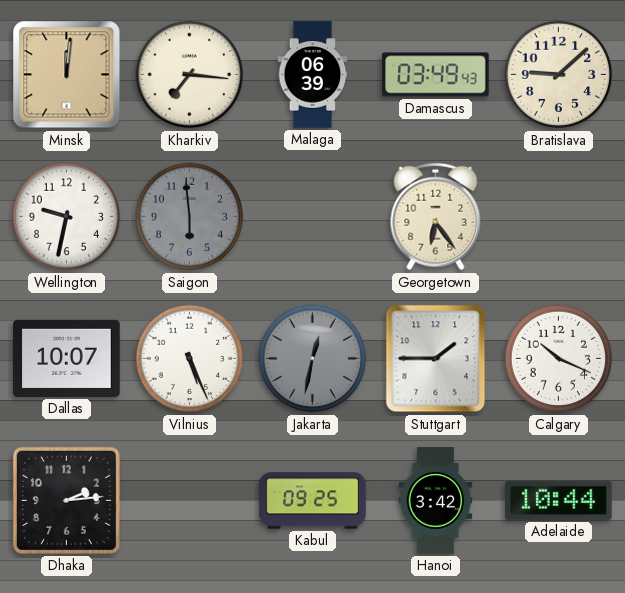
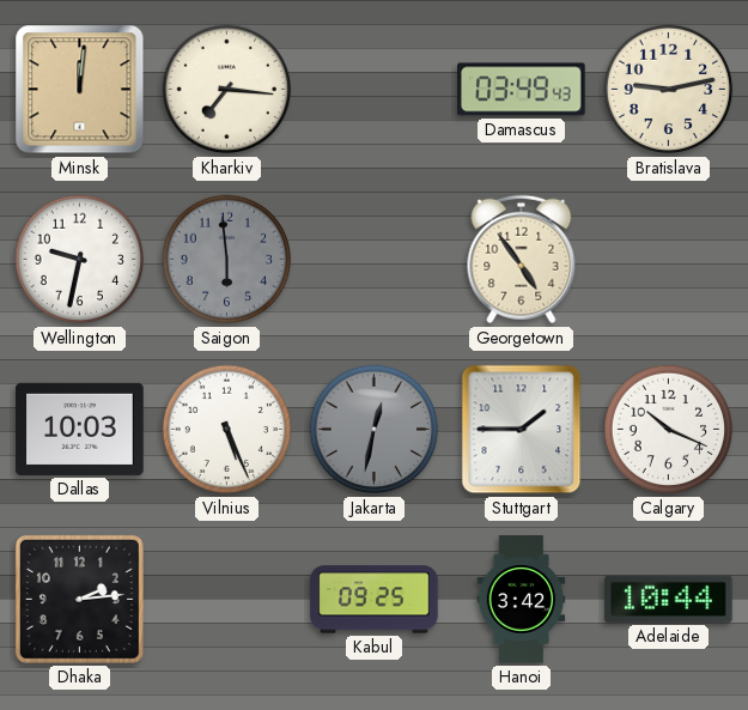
Malaga: 06:39 -> none
Bratislava: 9:08 -> 9:13
Georgetown: 6:24 -> 4:54
Dallas: 10:07 -> 10:03
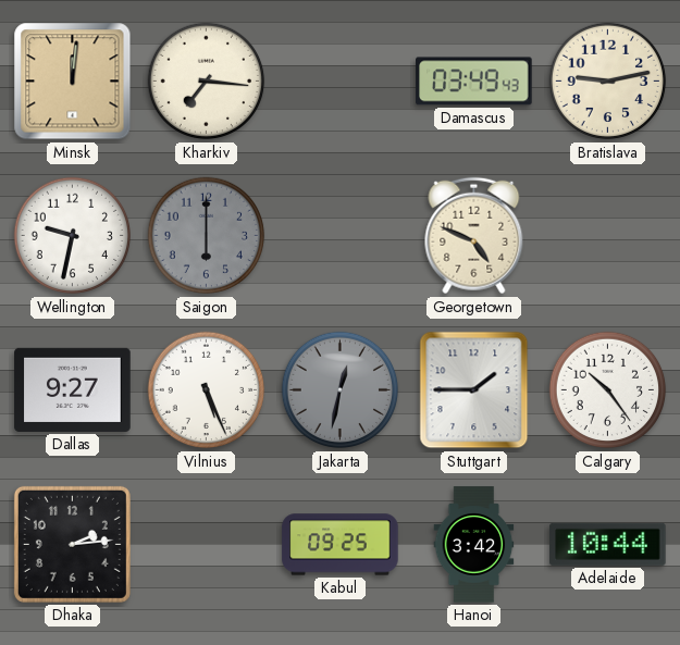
Saigon: 5:59 -> 6:00
Georgetown: 4:54 -> 4:49
Dallas: 10:03 -> 9:27
Calgary: 10:19 -> 10:24
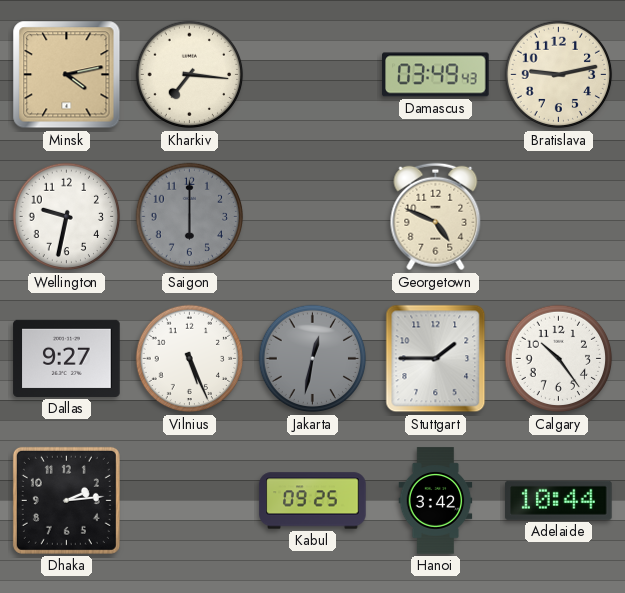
Minsk: 12:01 -> 4:13
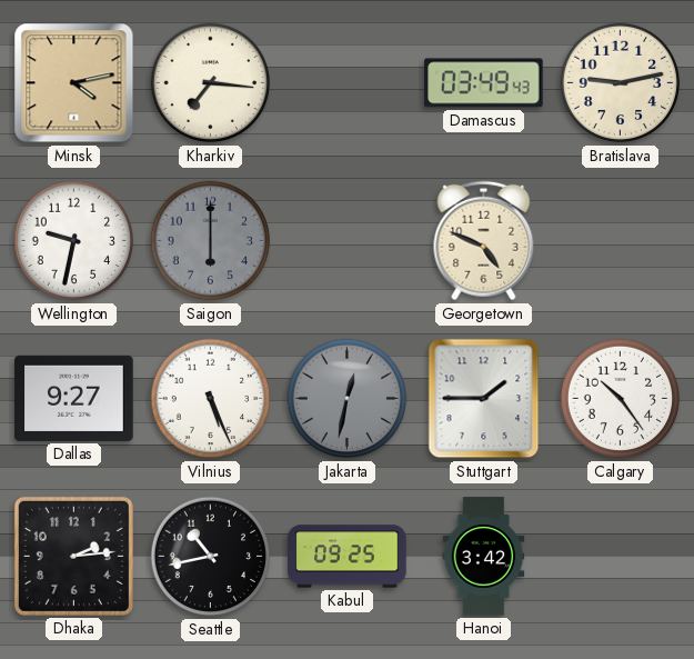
Seattle: none -> 10:43
Adelaide: 10:44 -> none
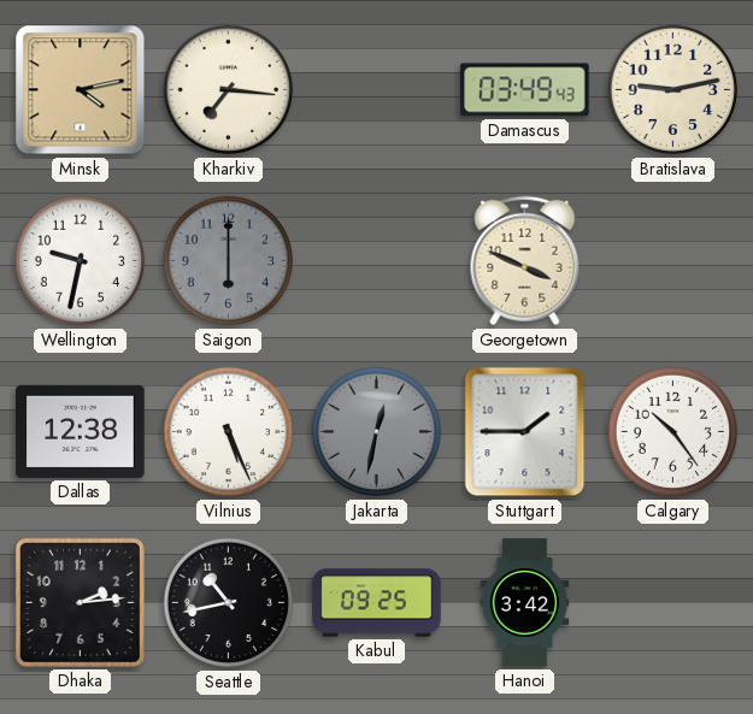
Georgetown: 4:49 -> 3:49
Dallas: 9:27 -> 12:38
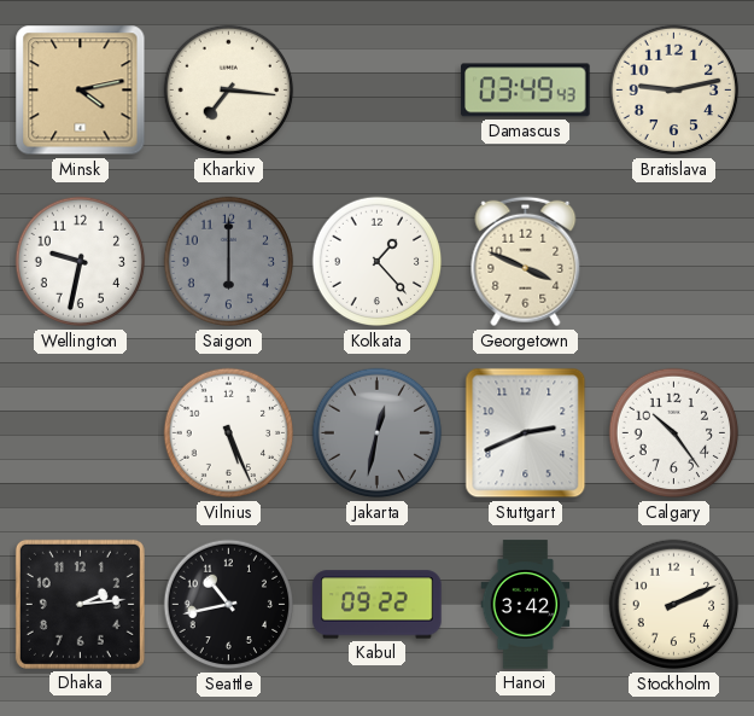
Kolkata: none -> 1:23
Dallas: 12:38 -> none
Stuttgart: 1:45 -> 2:41
Kabul: 09:25 -> 09:22
Stockholm: none -> 2:11
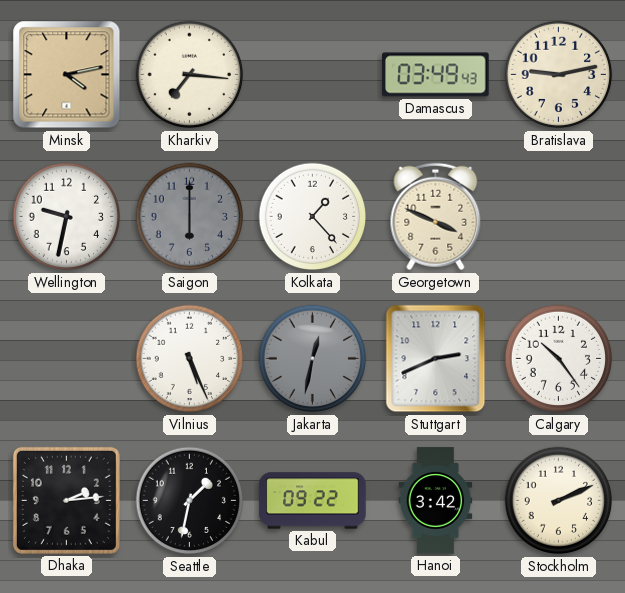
Seattle: 10:43 -> 1:32
